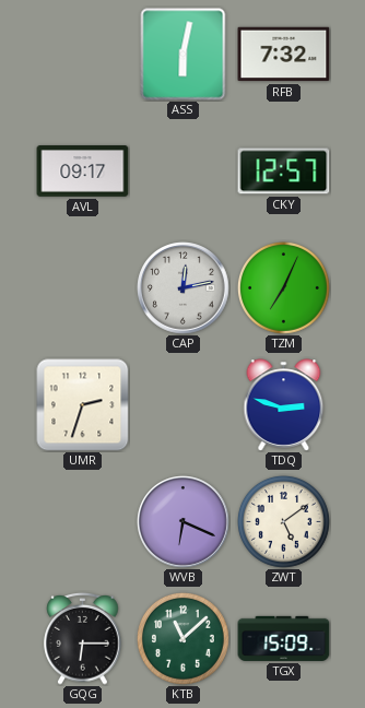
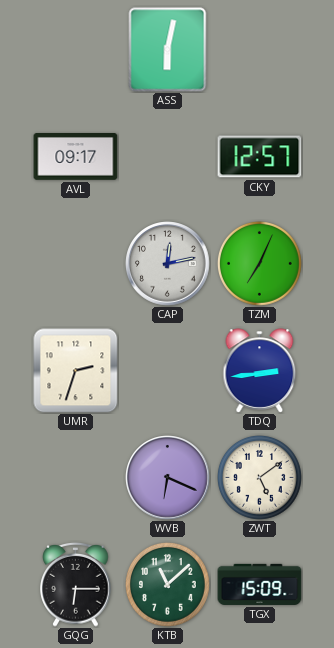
RFB: 7:32 -> none
TDQ: 2:48 -> 2:44
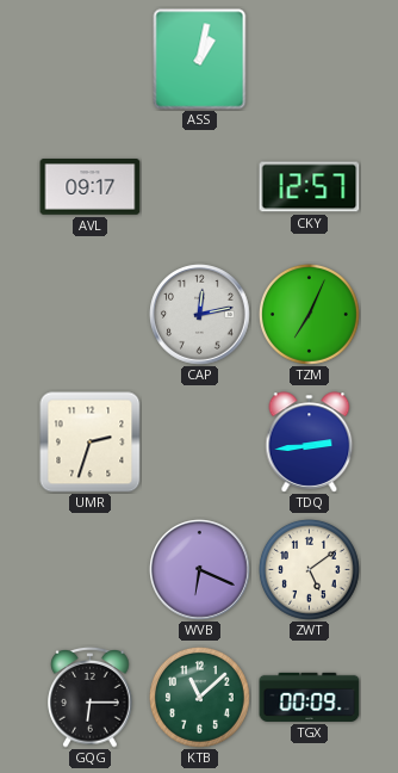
ASS: 6:02 -> 1:02
TGX: 15:09 -> 00:09
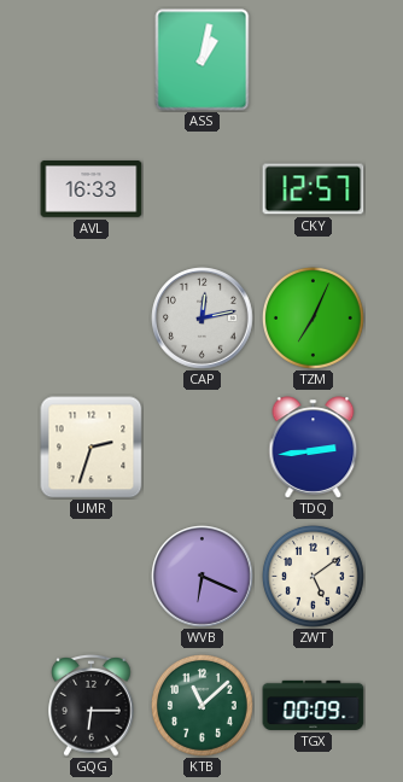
AVL: 09:17 -> 16:33
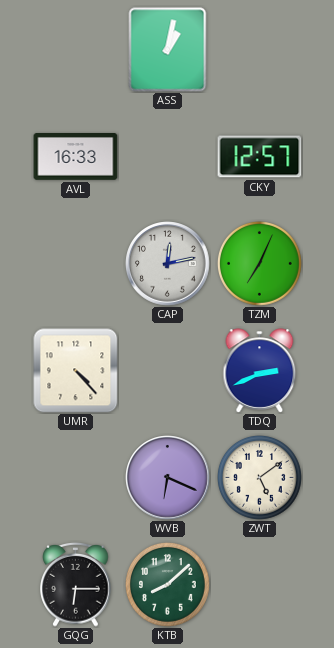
UMR: 2:33 -> 4:23
TDQ: 2:44 -> 2:41
KTB: 11:08 -> 8:08
TGX: 00:09 -> none
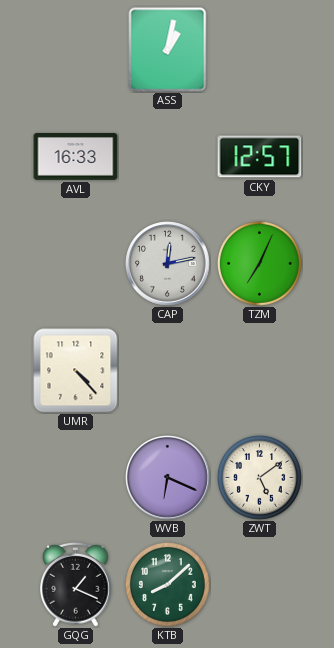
TDQ: 2:41 -> none
GQG: 6:15 -> 1:19
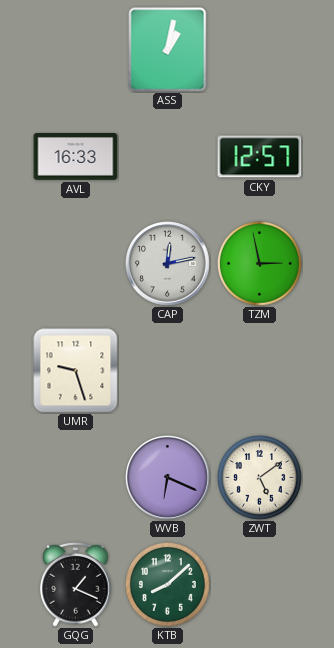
TZM: 7:04 -> 2:58
UMR: 4:23 -> 9:27
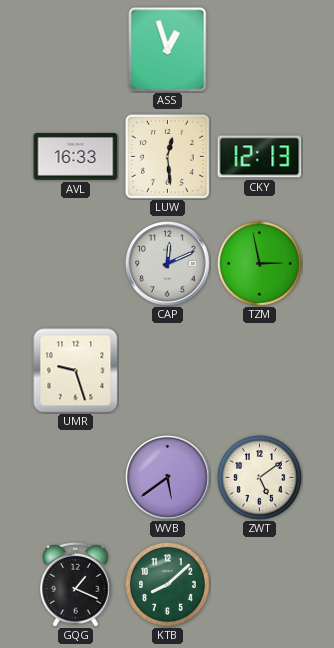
ASS: 1:02 -> 12:57
LUW: none -> 12:29
CKY: 12:57 -> 12:13
CAP: 12:13 -> 12:11
WVB: 6:19 -> 5:39
